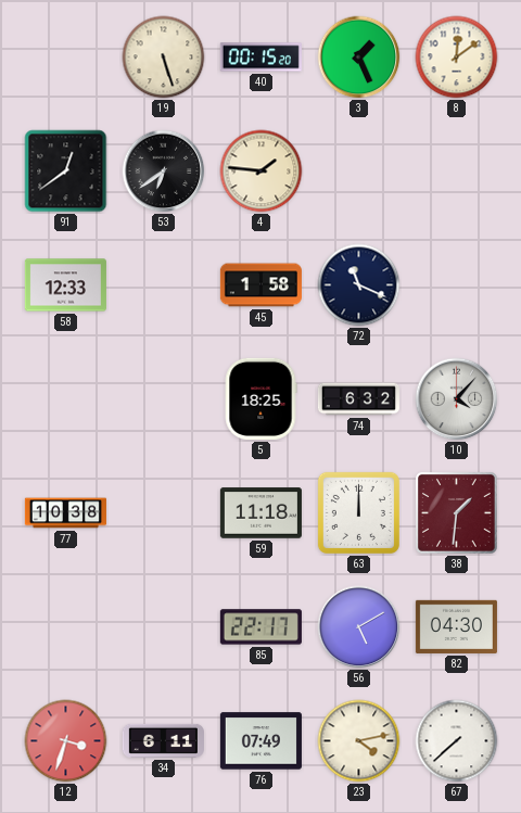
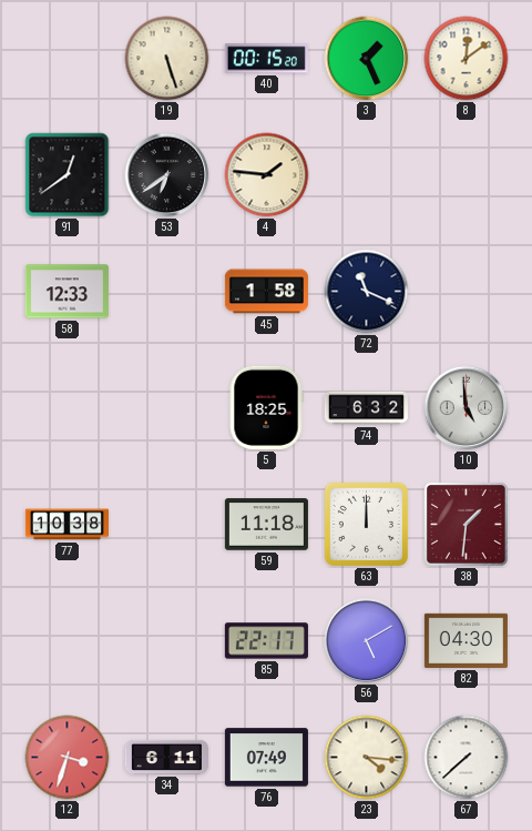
10: 4:07 -> 4:59
23: 4:13 -> 4:16
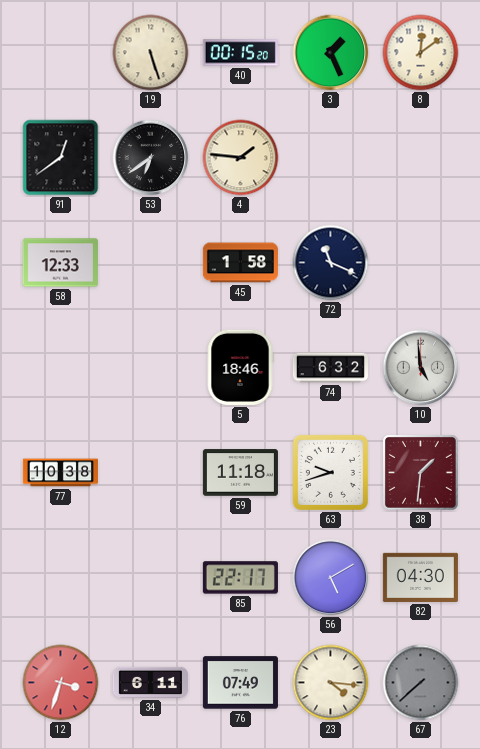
5: 18:25 -> 18:46
63: 12:00 -> 9:42
67 dial: white -> grey
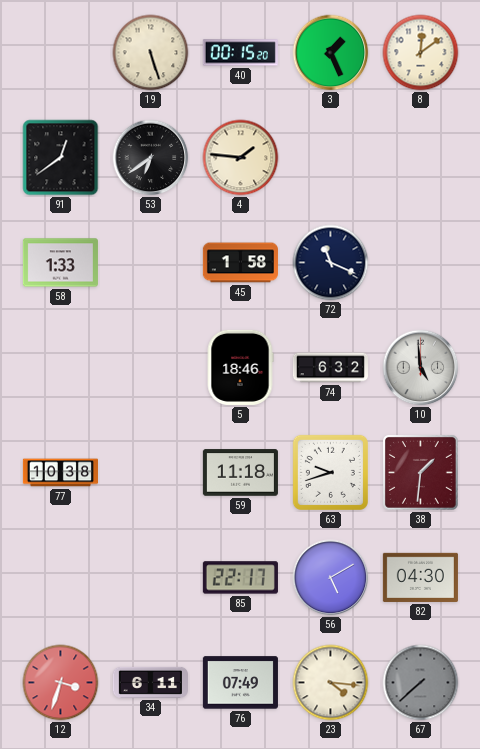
58: 12:33 -> 1:33
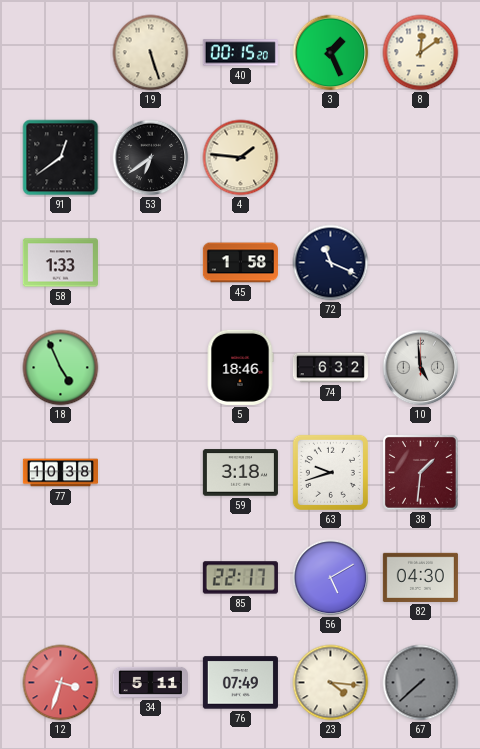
18: none -> 4:56
59: 11:18 -> 3:18
34: 6:11 -> 5:11
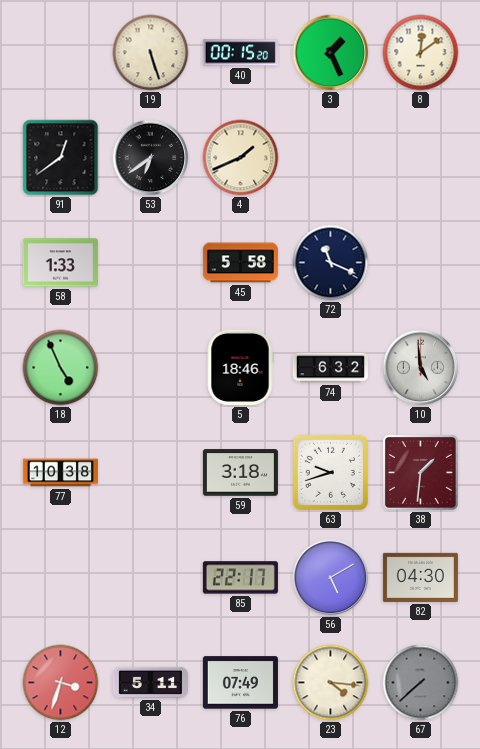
4: 1:46 -> 1:41
45: 1:58 -> 5:58
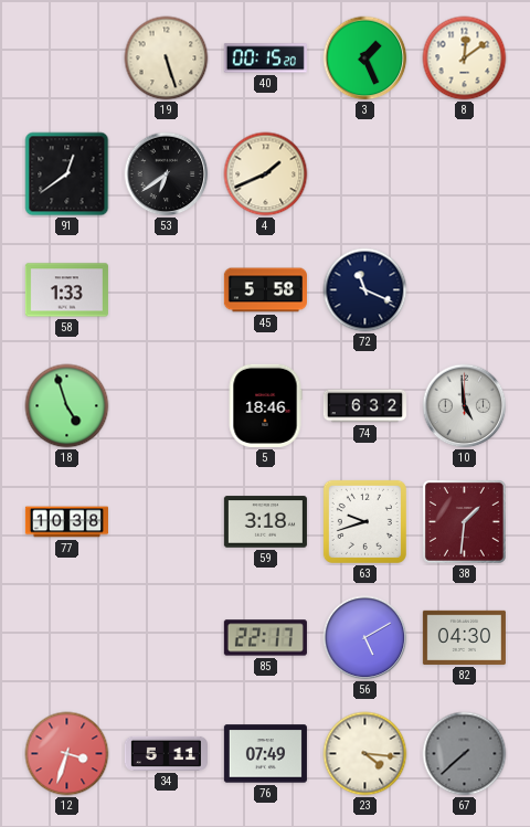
18: 4:56 -> 4:57
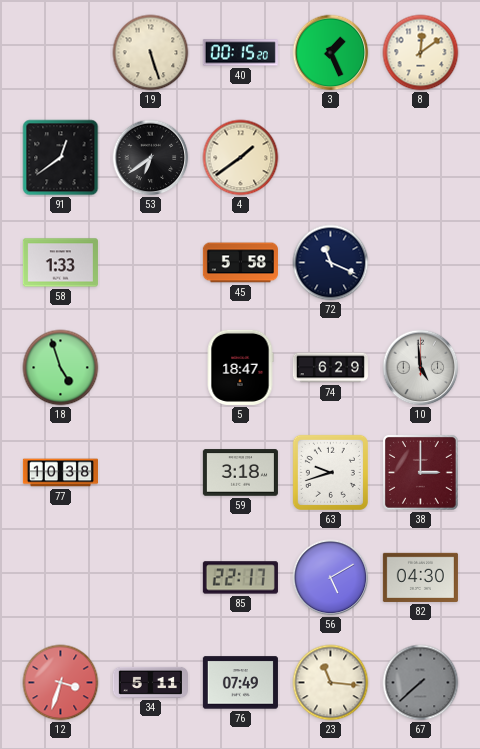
4: 1:41 -> 1:39
5: 18:46 -> 18:47
74: 6:32 -> 6:29
38: 1:31 -> 3:00
23: 4:16 -> 11:16
